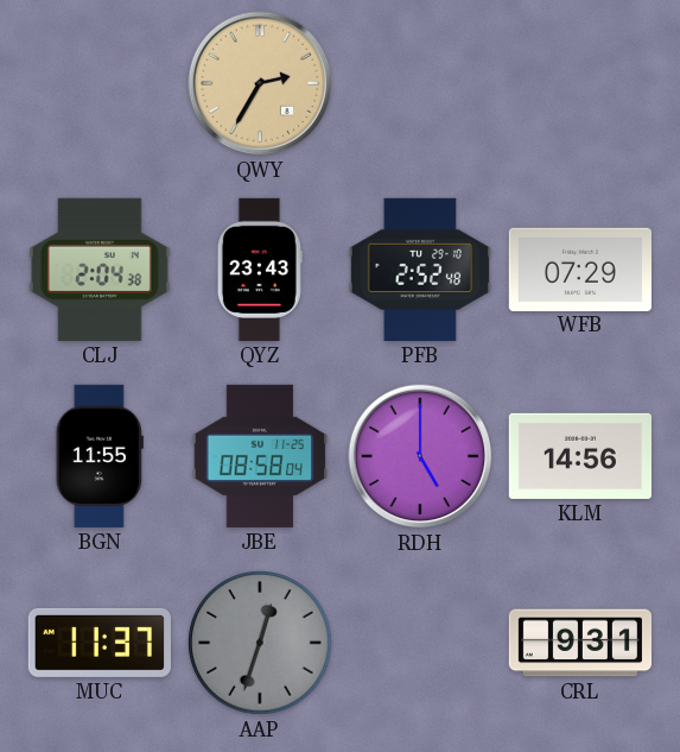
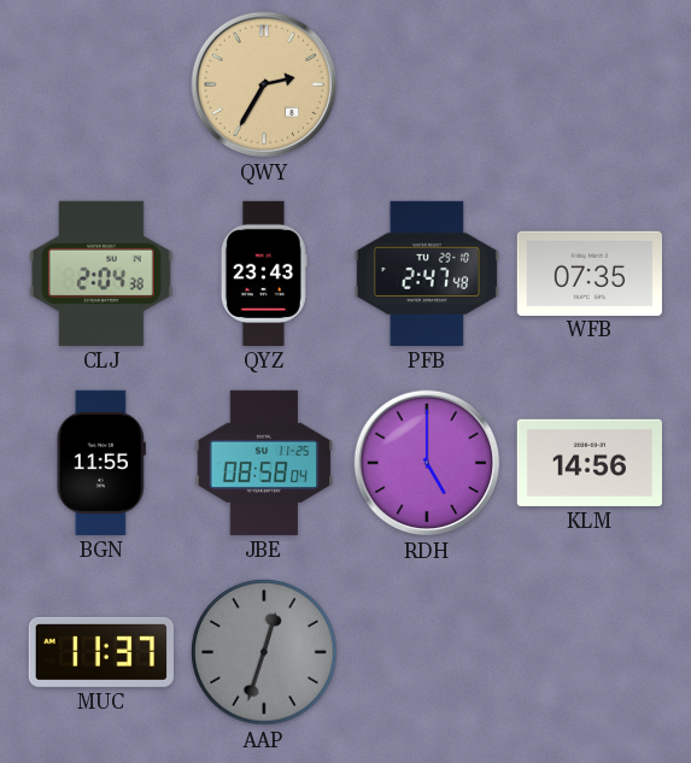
PFB: 2:52 -> 2:47
WFB: 07:29 -> 07:35
CRL: 9:31 -> none
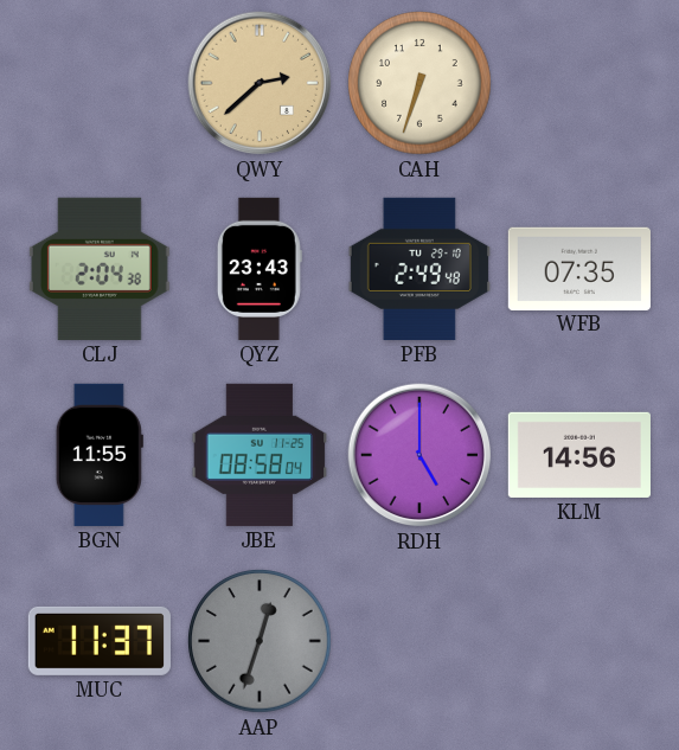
QWY: 2:35 -> 2:38
CAH: none -> 6:33
PFB: 2:47 -> 2:49
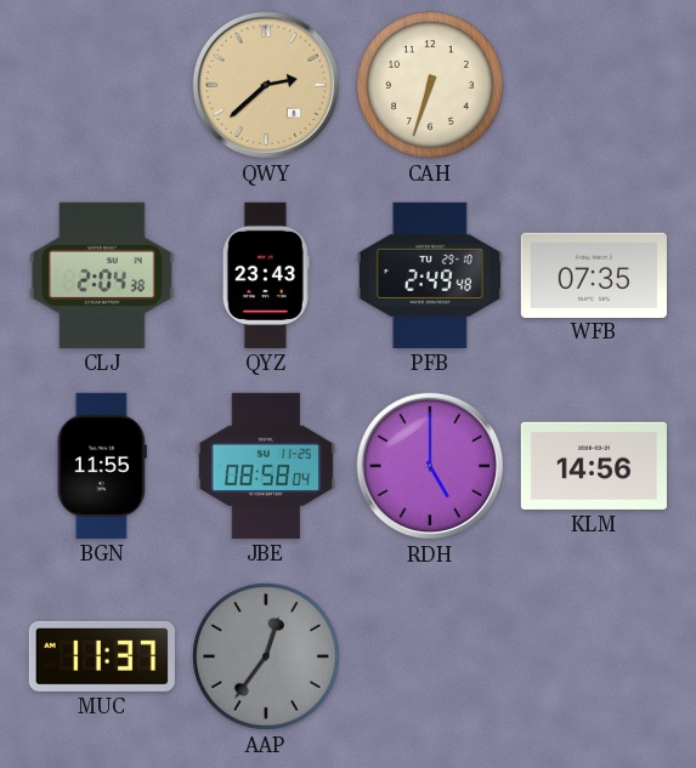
AAP: 12:33 -> 12:36
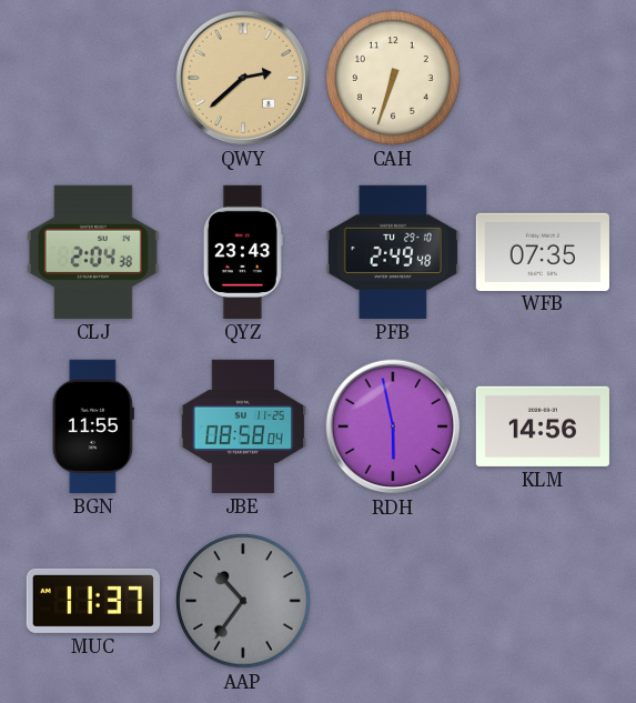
RDH: 5:00 -> 5:58
AAP: 12:36 -> 10:36
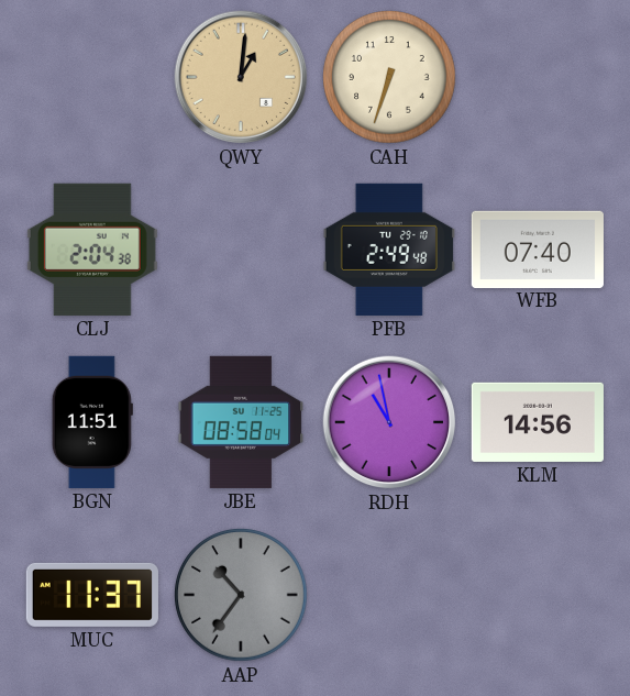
QWY: 2:38 -> 1:01
QYZ: 23:43 -> none
WFB: 07:35 -> 07:40
BGN: 11:55 -> 11:51
RDH: 5:58 -> 10:58
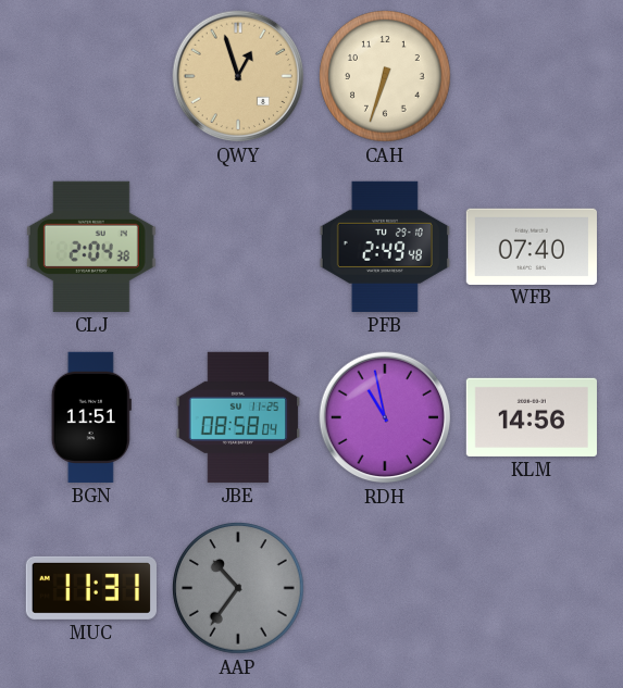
QWY: 1:01 -> 12:57
MUC: 11:37 -> 11:31
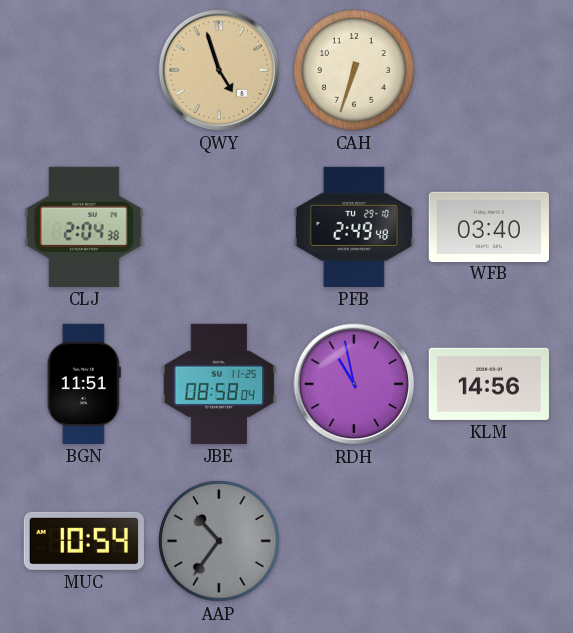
QWY: 12:57 -> 4:57
WFB: 07:40 -> 03:40
MUC: 11:31 -> 10:54
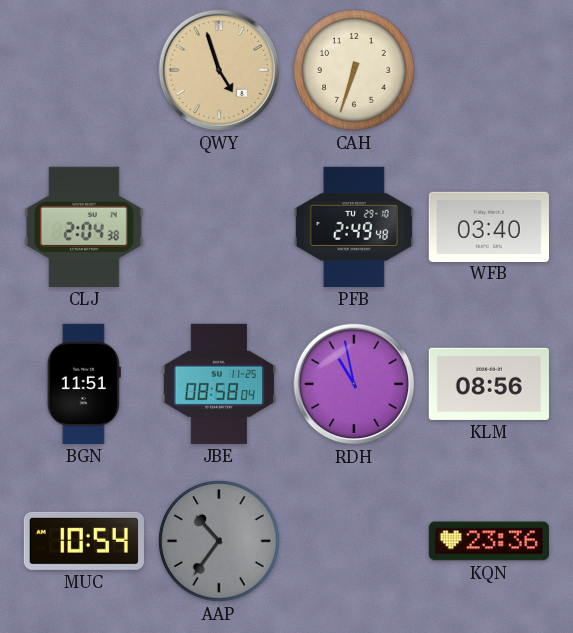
KLM: 14:56 -> 08:56
KQN: none -> 23:36
